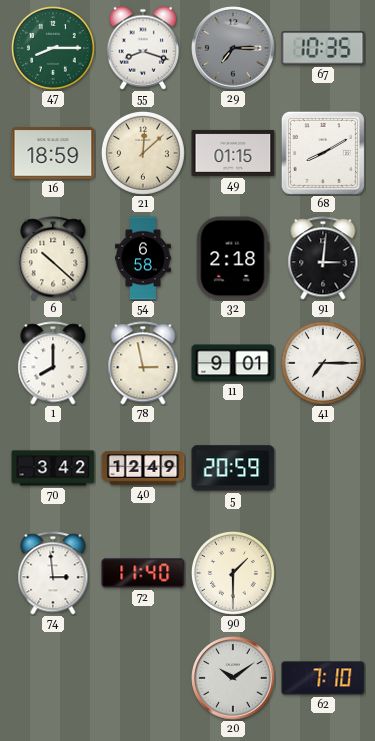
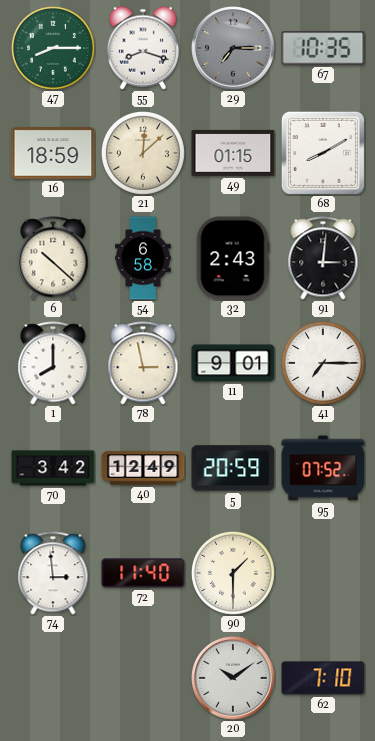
32: 2:18 -> 2:43
95: none -> 07:52
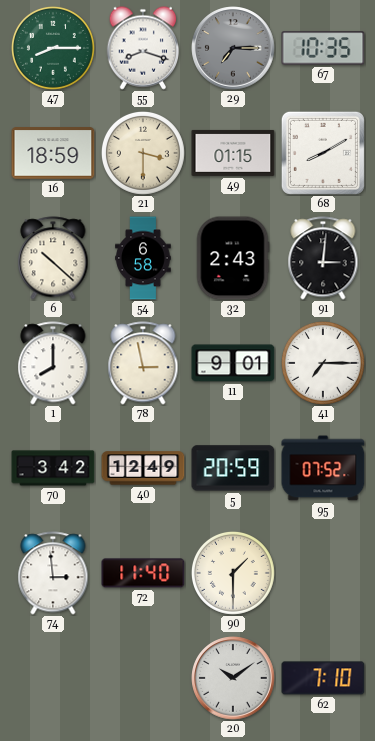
21: 12:08 -> 3:30
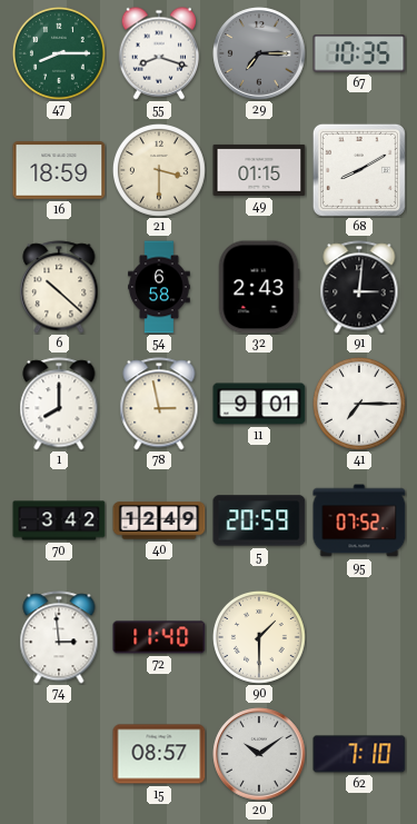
15: none -> 08:57
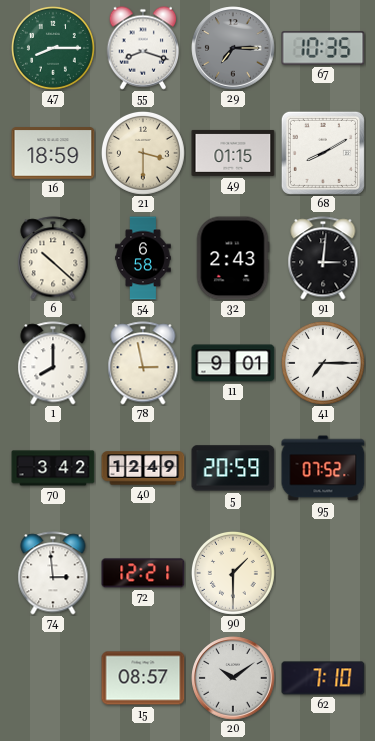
72: 11:40 -> 12:21
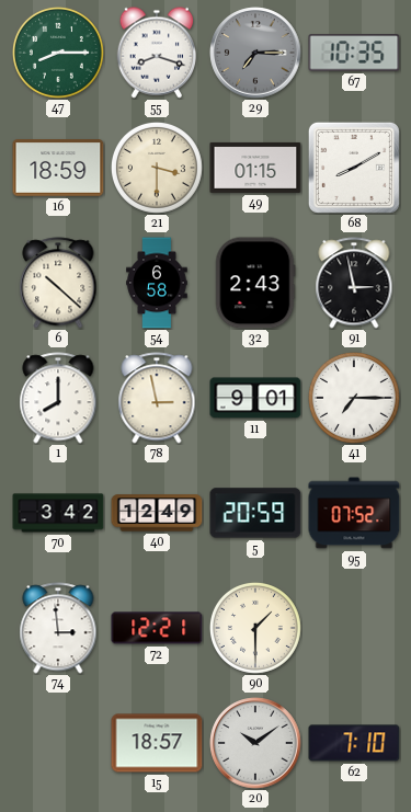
91: 3:01 -> 2:58
15: 08:57 -> 18:57
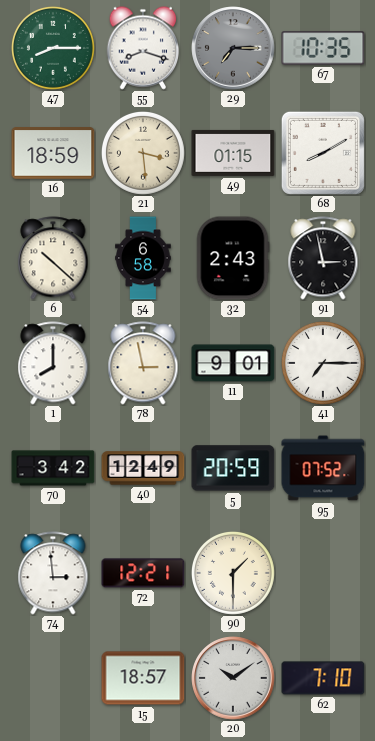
21: 3:30 -> 3:29
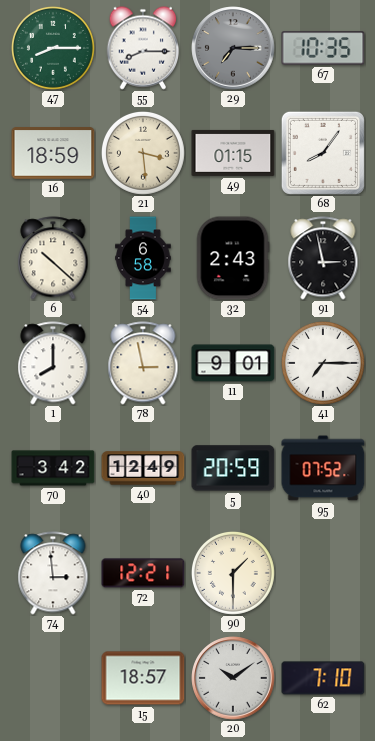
55: 8:18 -> 8:15
68: 8:10 -> 8:06
